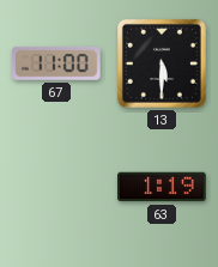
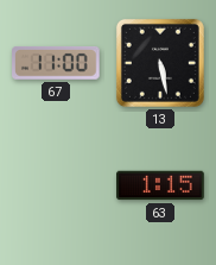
13: 5:30 -> 5:28
63: 1:19 -> 1:15
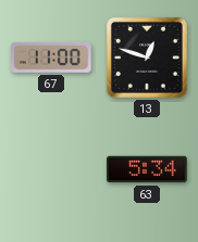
13: 5:28 -> 12:48
63: 1:15 -> 5:34
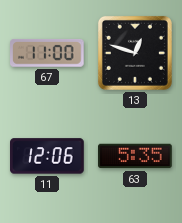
11: none -> 12:06
63: 5:34 -> 5:35
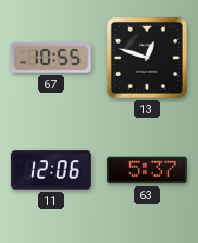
67: 11:00 -> 10:55
63: 5:35 -> 5:37
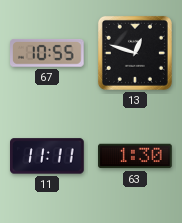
11: 12:06 -> 11:11
63: 5:37 -> 1:30
